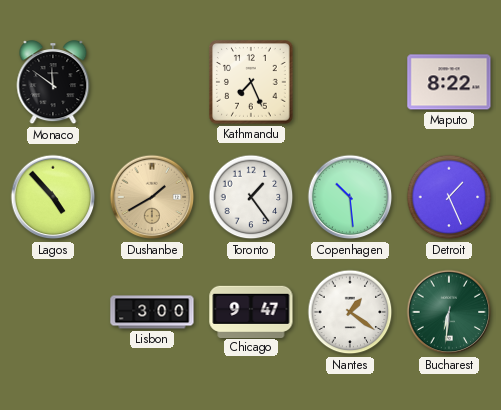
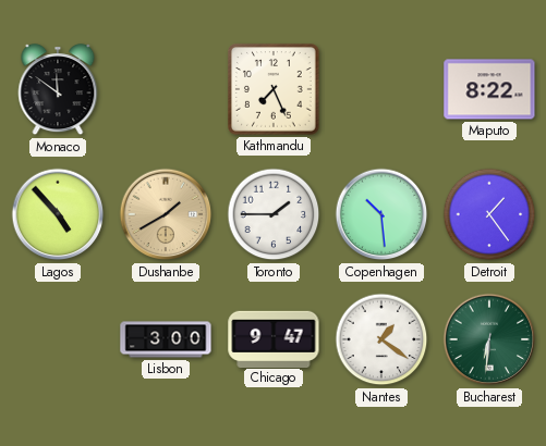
Toronto: 1:24 -> 1:45
Detroit: 1:26 -> 1:24
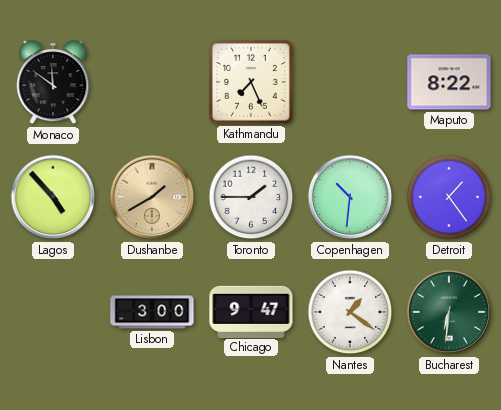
Copenhagen: 10:29 -> 10:31
